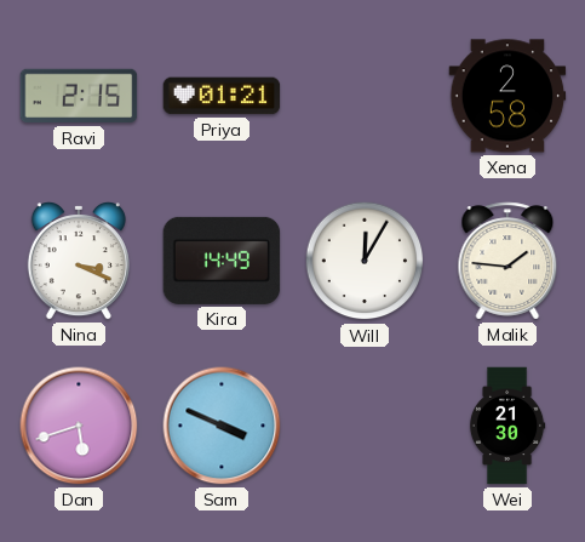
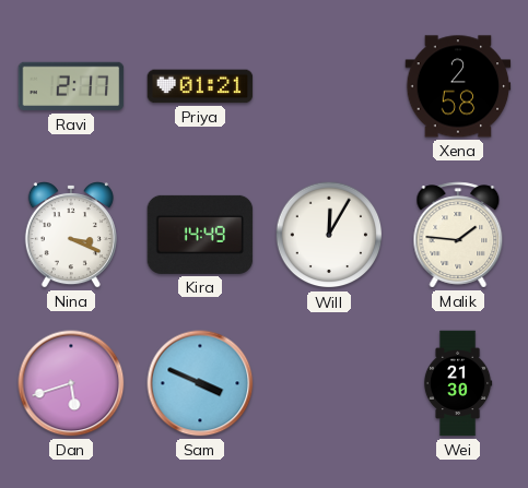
Ravi: 2:15 -> 2:17
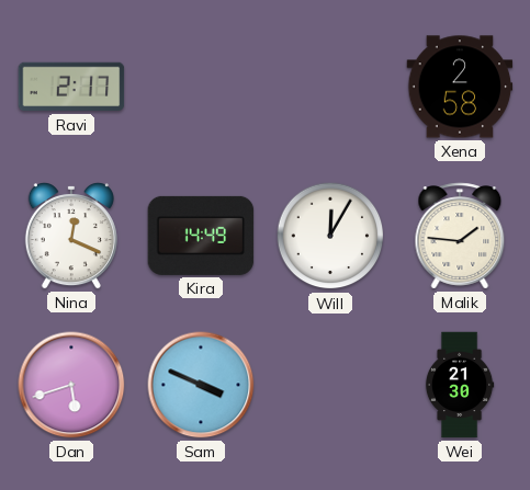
Priya: 01:21 -> none
Nina: 3:19 -> 12:19
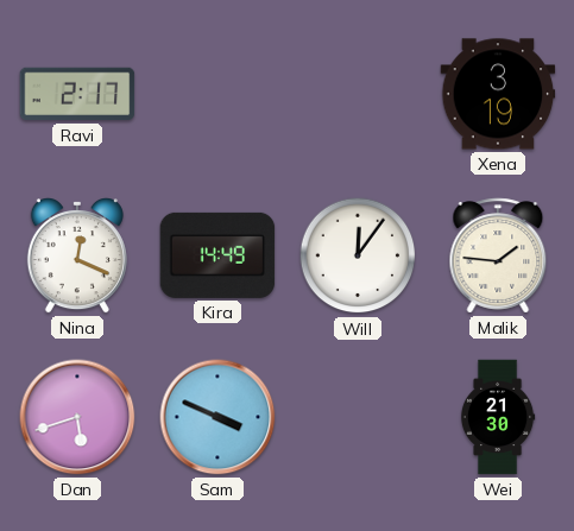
Xena: 2:58 -> 3:19
Will: 12:05 -> 12:06
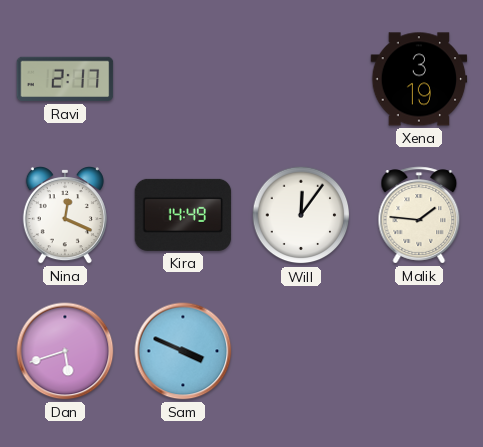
Wei: 21:30 -> none
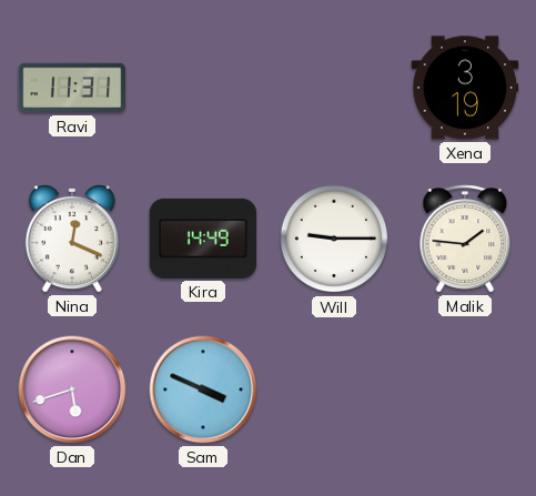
Ravi: 2:17 -> 11:31
Will: 12:06 -> 9:15
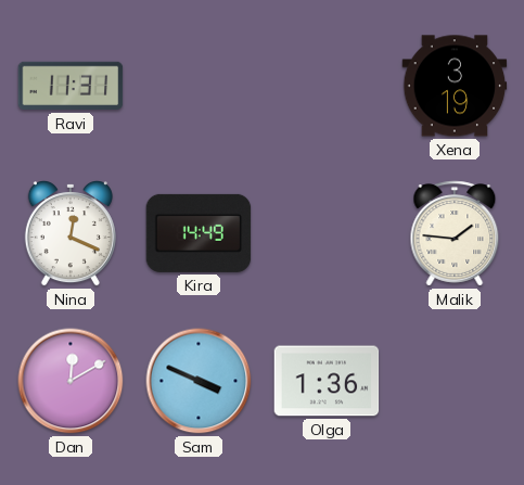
Will: 9:15 -> none
Dan: 5:42 -> 12:10
Olga: none -> 1:36
